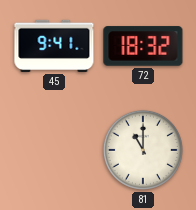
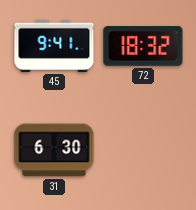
31: none -> 6:30
81: 11:00 -> none
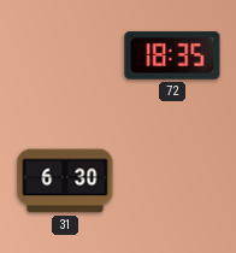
45: 9:41 -> none
72: 18:32 -> 18:35
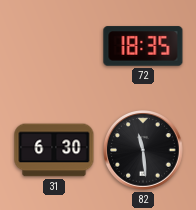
82: none -> 11:29
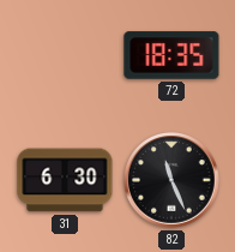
82: 11:29 -> 11:26
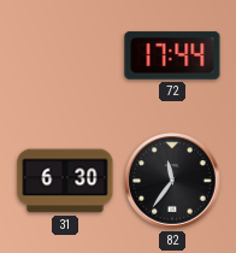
72: 18:35 -> 17:44
82: 11:26 -> 11:36
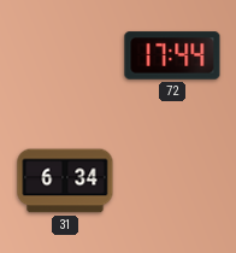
31: 6:30 -> 6:34
82: 11:36 -> none
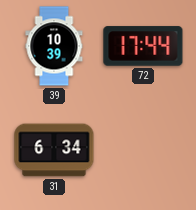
39: none -> 10:39
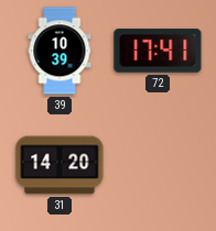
72: 17:44 -> 17:41
31: 6:34 -> 14:20
